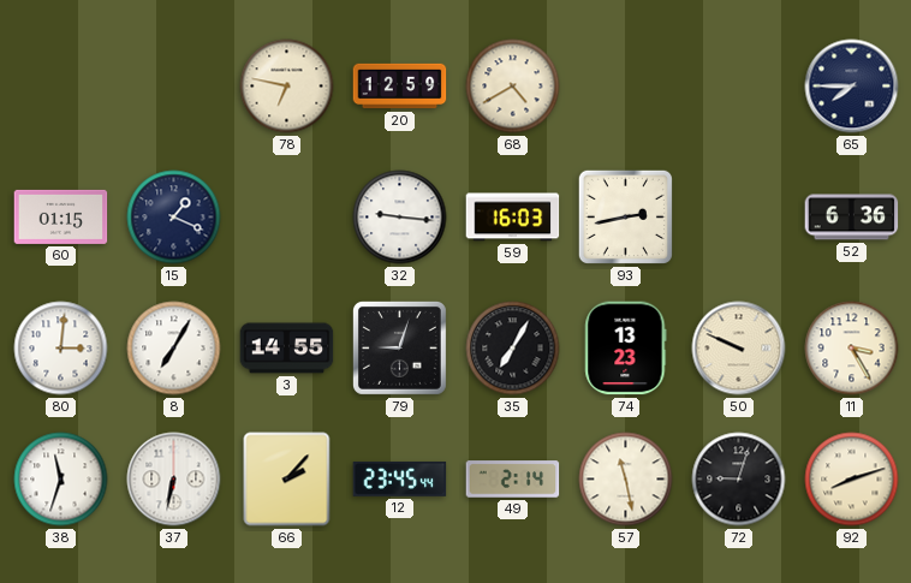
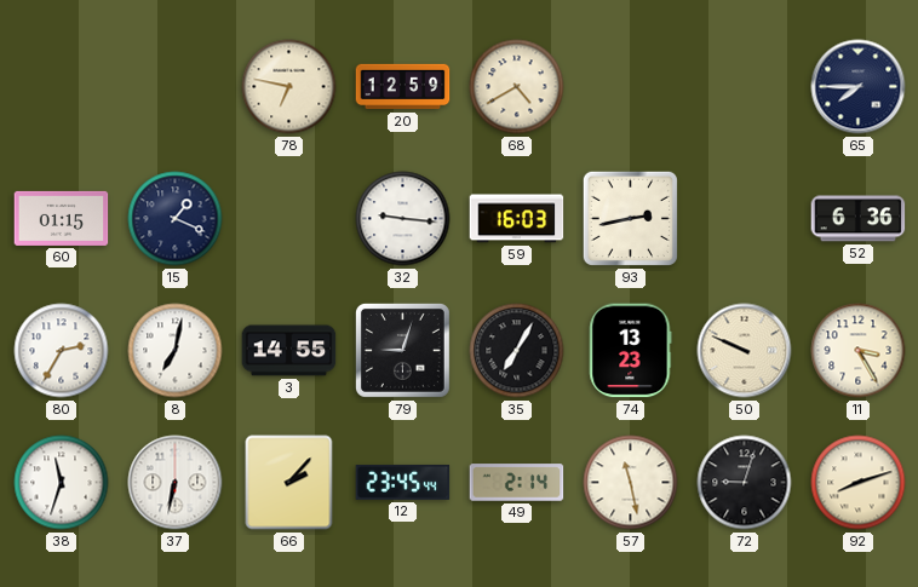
80: 3:01 -> 2:35
8: 7:05 -> 7:02
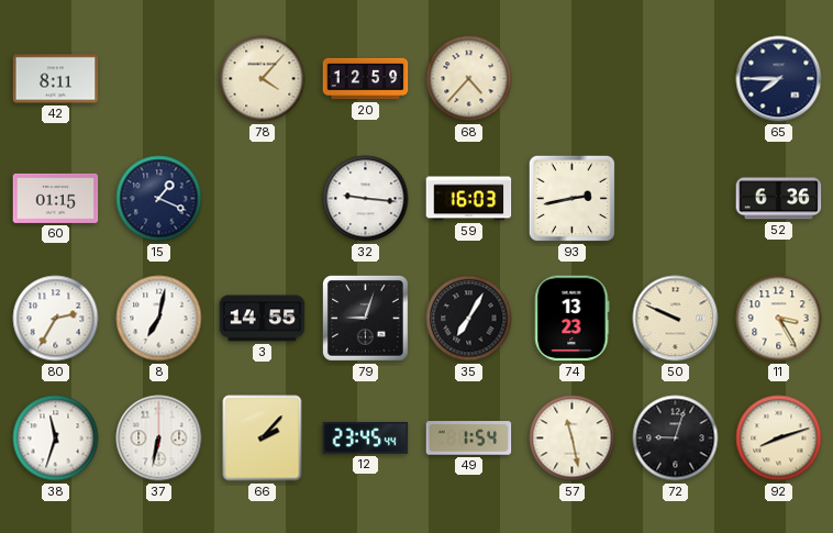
42: none -> 8:11
78: 6:47 -> 4:07
68: 4:40 -> 4:37
49: 2:14 -> 1:54
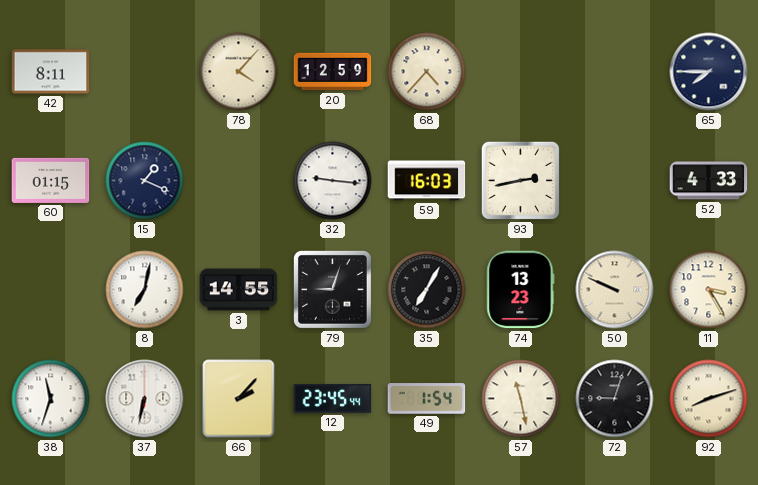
52: 6:36 -> 4:33
80: 2:35 -> none
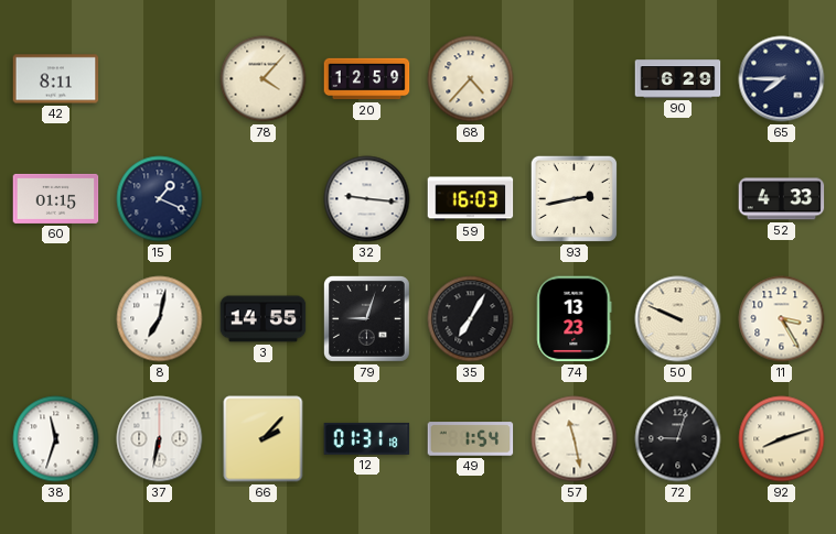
90: none -> 6:29
12: 23:45 -> 01:31
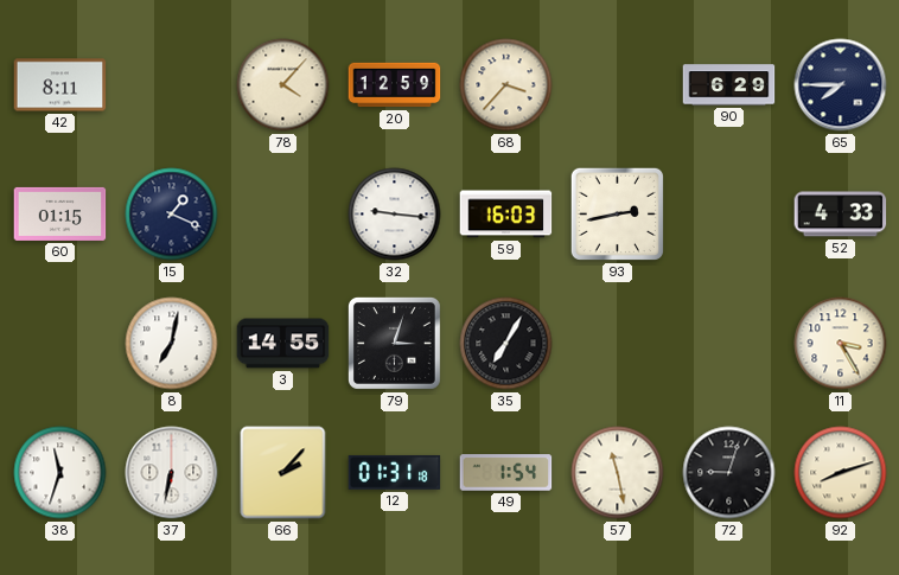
68: 4:37 -> 3:37
79: 9:03 -> 3:03
74: 13:23 -> none
50: 9:49 -> none
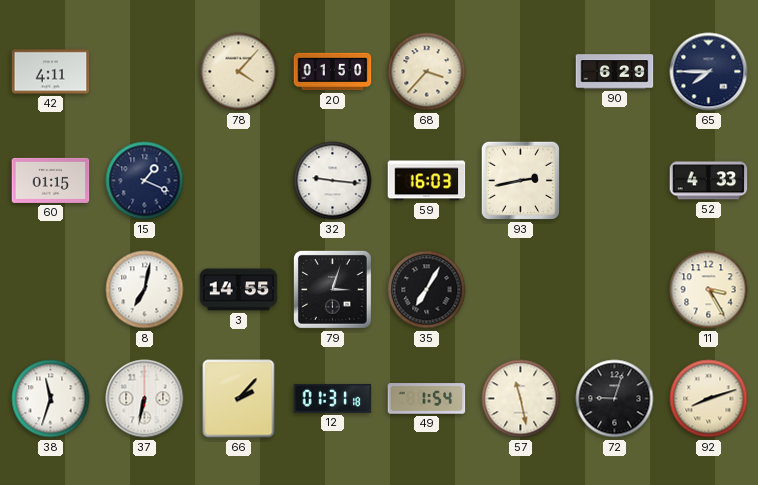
42: 8:11 -> 4:11
20: 12:59 -> 01:50
